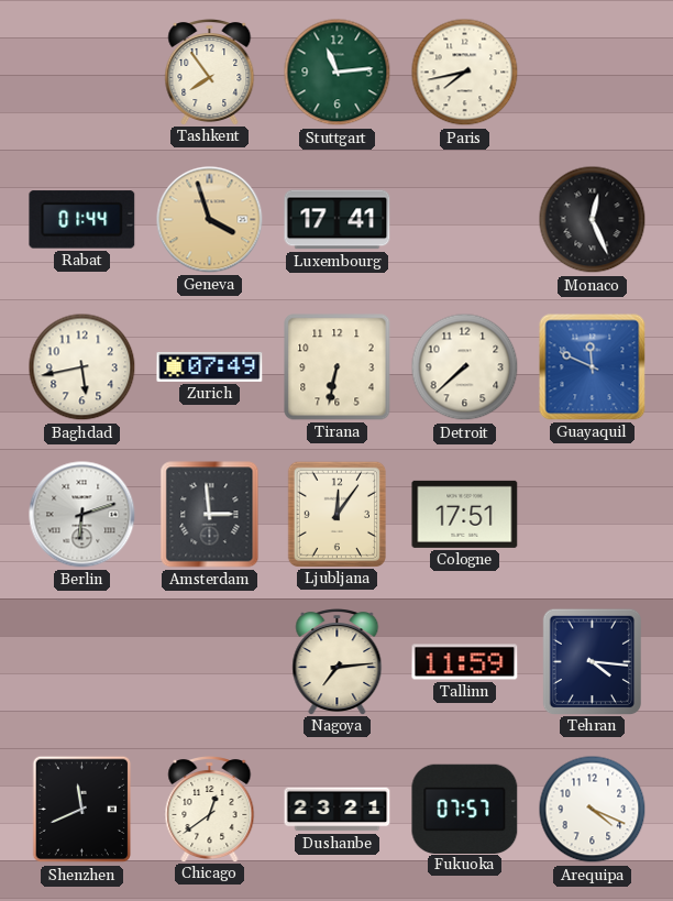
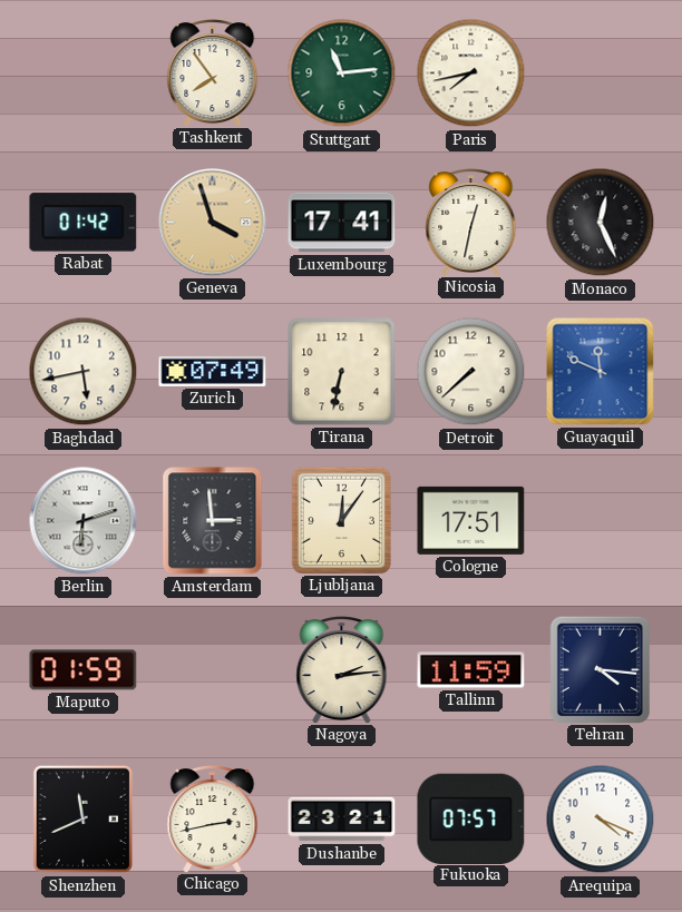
Rabat: 01:44 -> 01:42
Nicosia: none -> 12:32
Maputo: none -> 01:59
Nagoya: 7:14 -> 2:14
Chicago: 12:39 -> 2:43
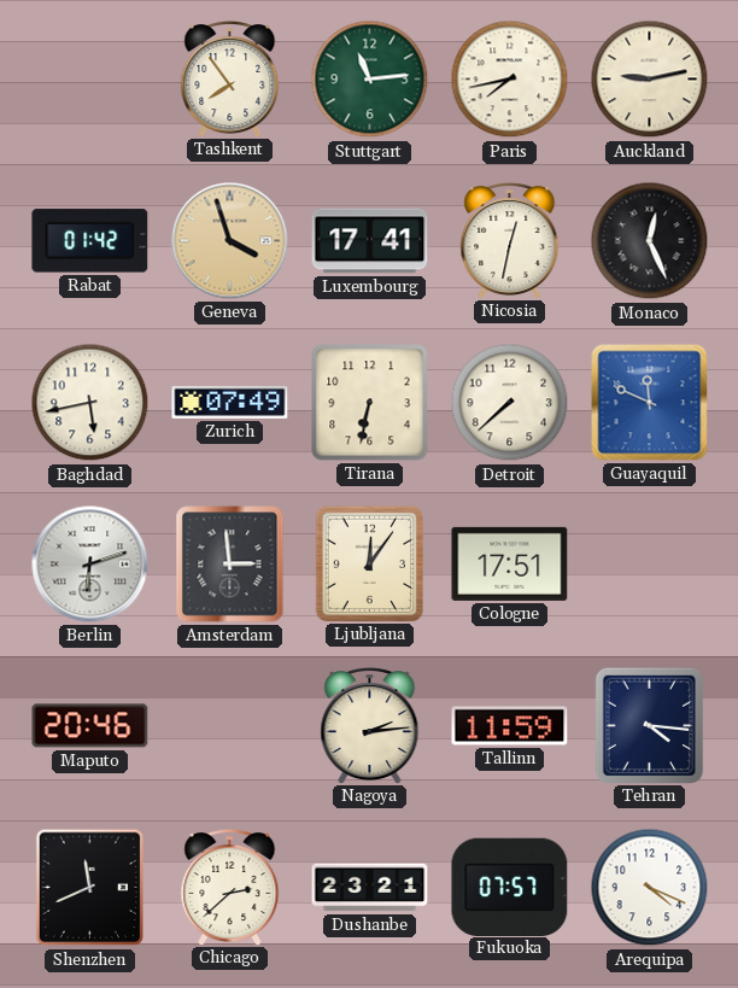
Auckland: none -> 9:13
Maputo: 01:59 -> 20:46
Chicago: 2:43 -> 2:38
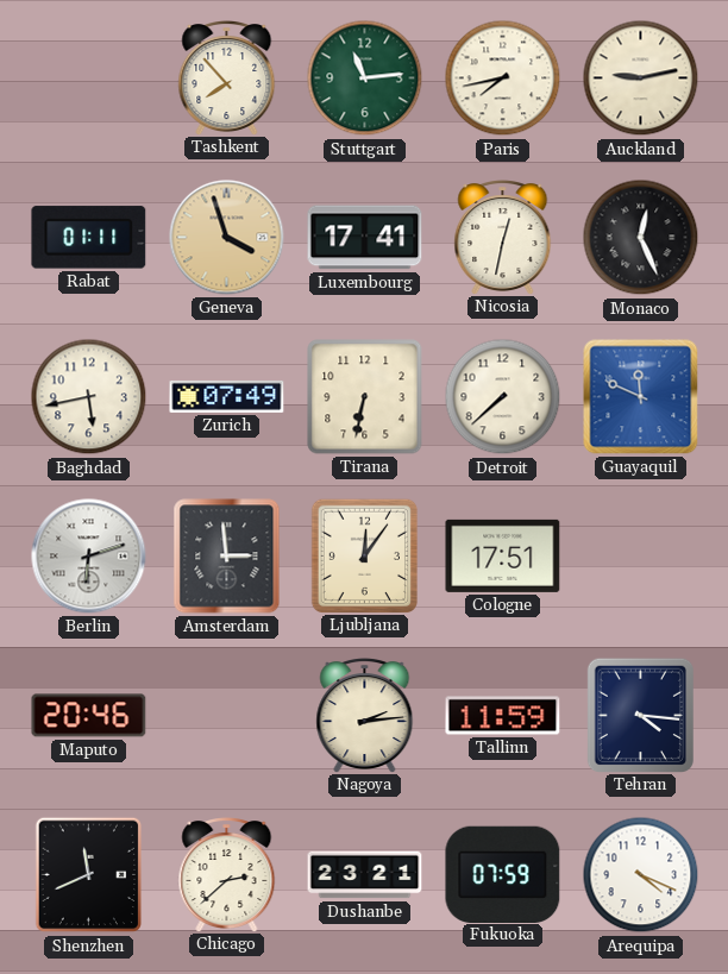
Tashkent: 7:54 -> 7:53
Rabat: 01:42 -> 01:11
Fukuoka: 07:57 -> 07:59
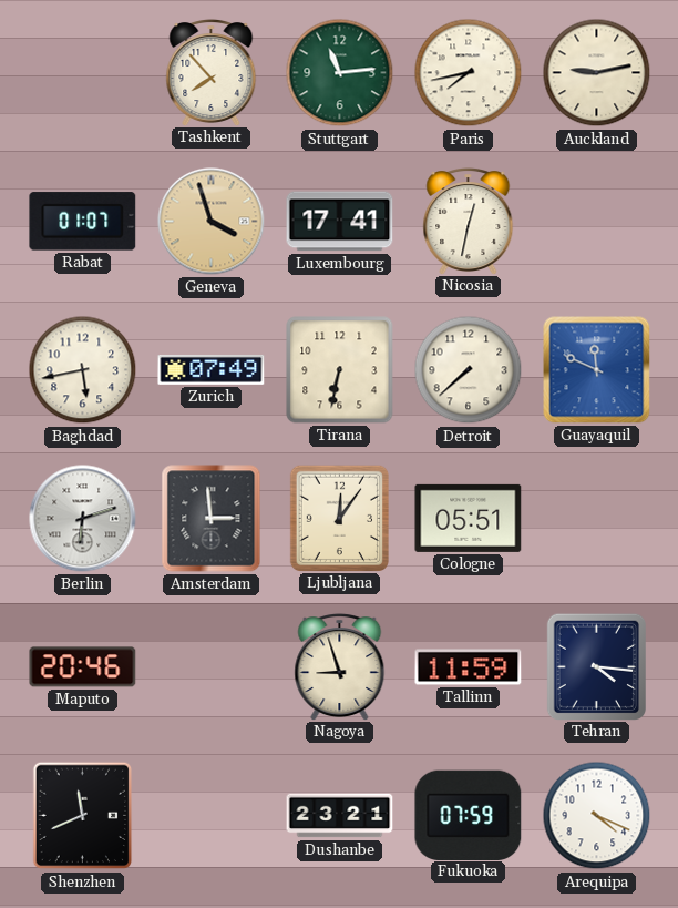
Rabat: 01:11 -> 01:07
Monaco: 12:26 -> none
Cologne: 17:51 -> 05:51
Nagoya: 2:14 -> 8:57
Chicago: 2:38 -> none
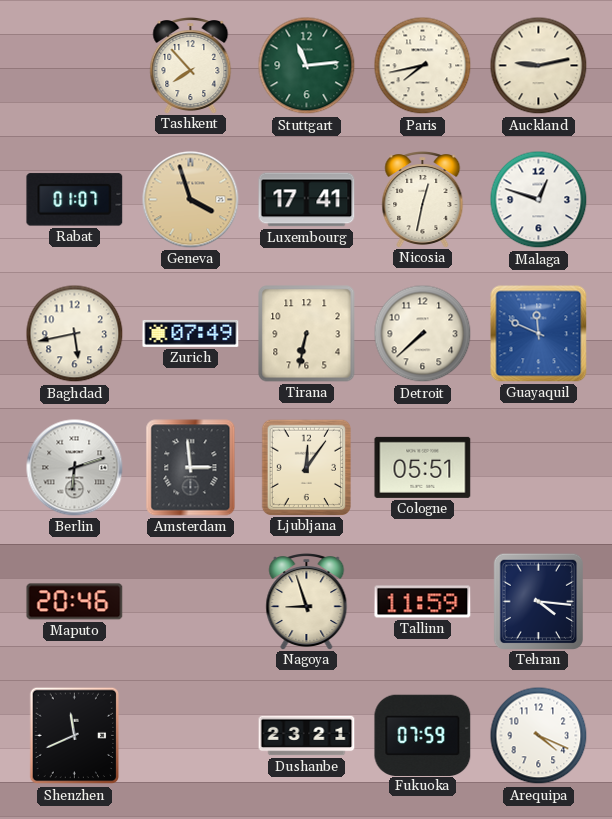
Malaga: none -> 12:48
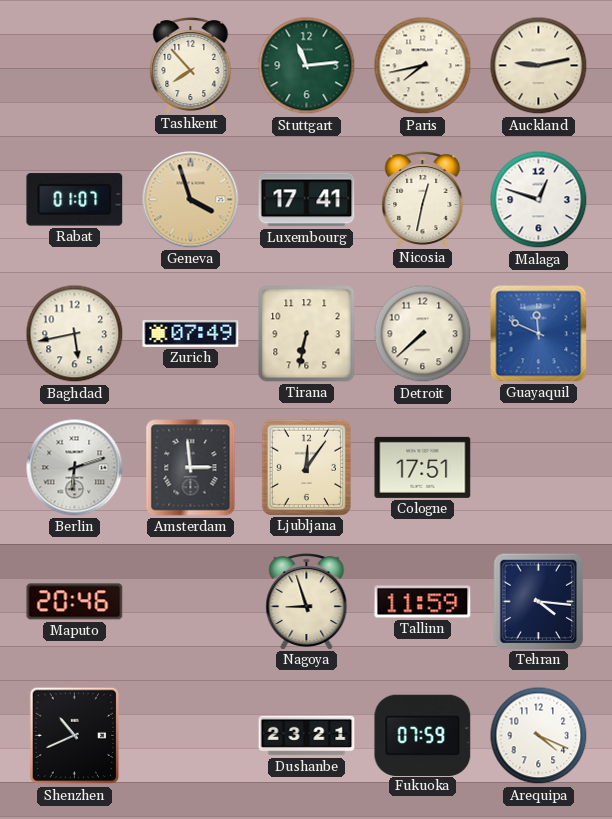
Cologne: 05:51 -> 17:51
Shenzhen: 11:41 -> 10:41
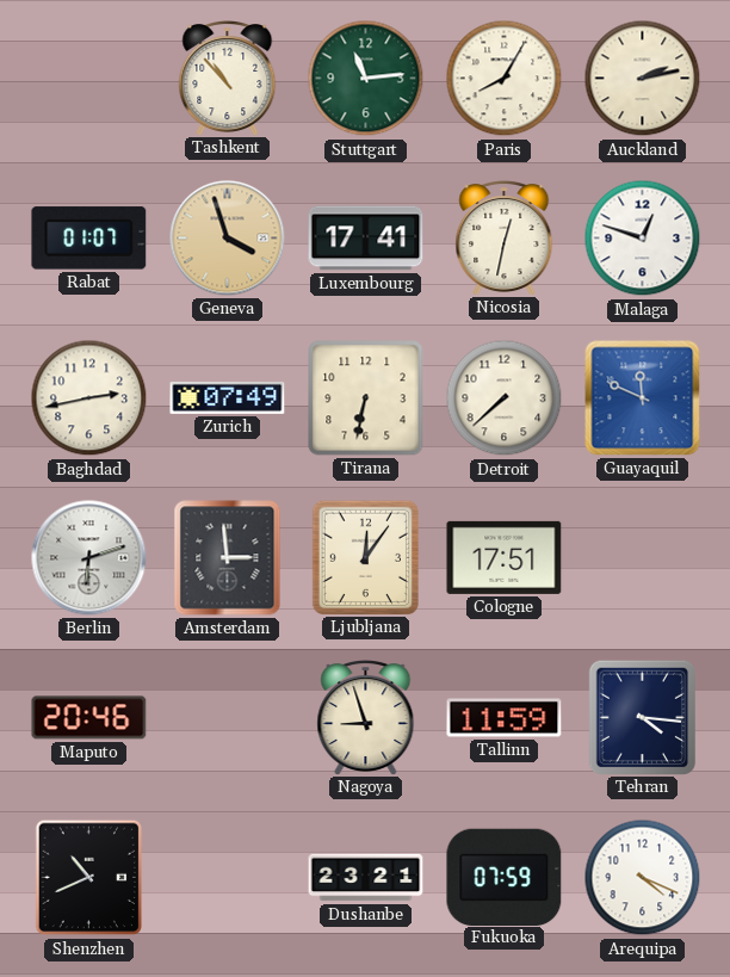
Tashkent: 7:53 -> 10:53
Paris: 7:43 -> 8:05
Auckland: 9:13 -> 2:13
Baghdad: 5:43 -> 2:43
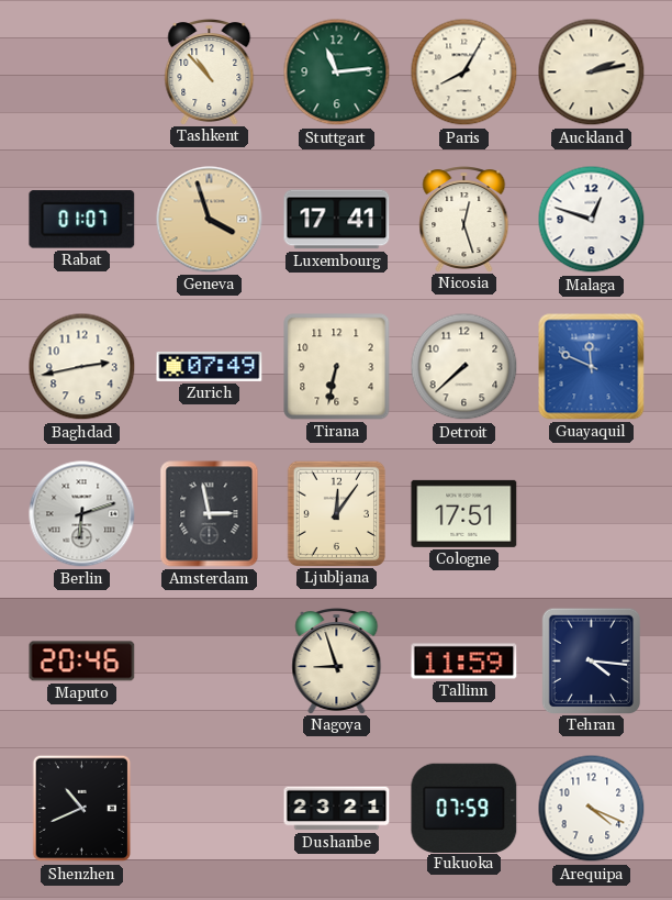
Nicosia: 12:32 -> 12:27
Amsterdam: 2:59 -> 2:58
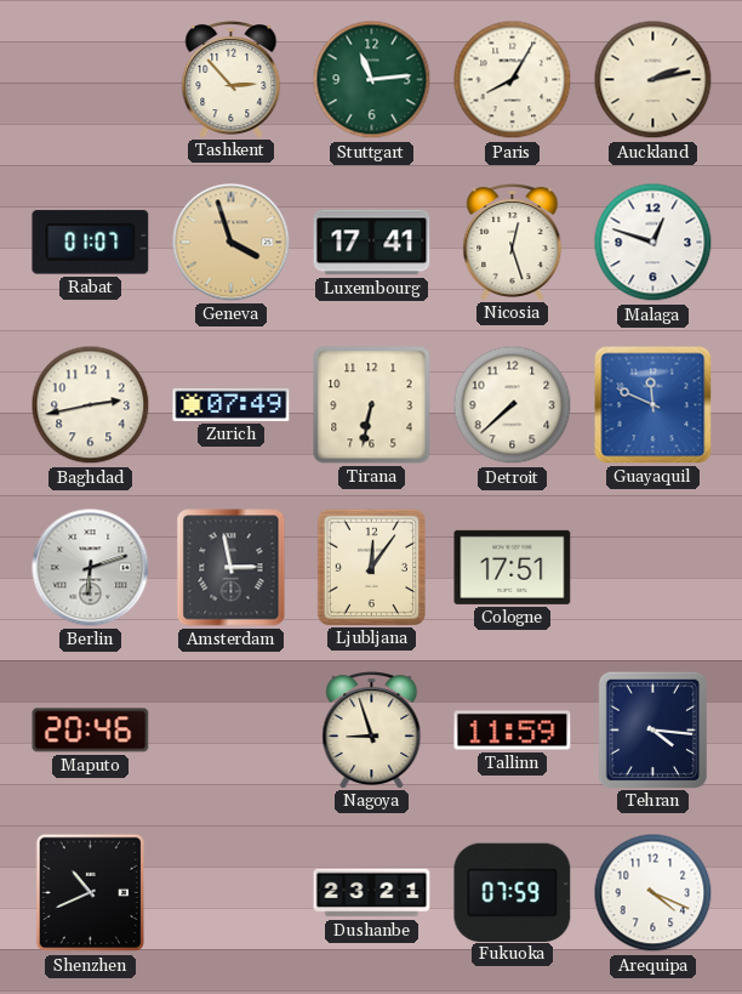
Tashkent: 10:53 -> 2:53
